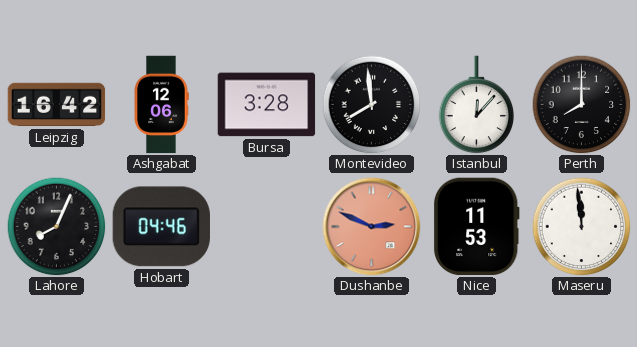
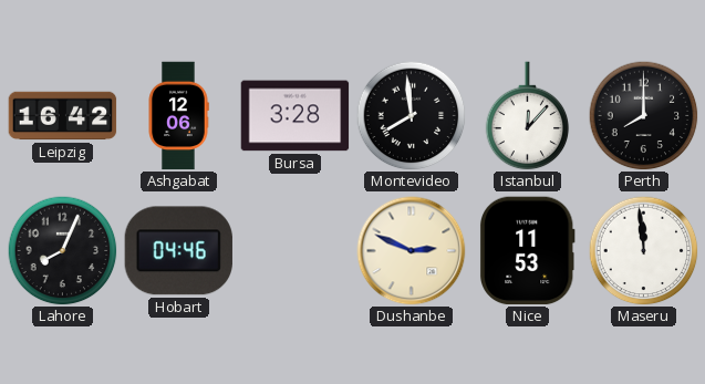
Dushanbe dial: salmon -> cream
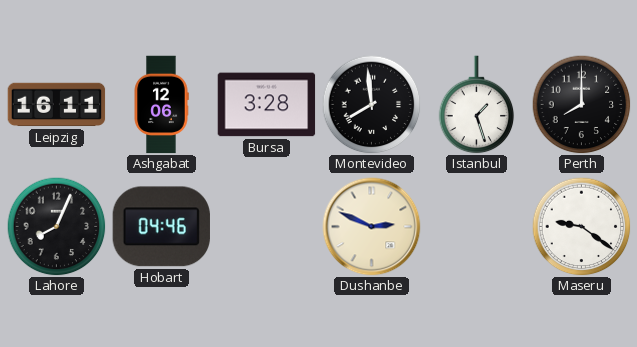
Leipzig: 16:42 -> 16:11
Istanbul: 12:07 -> 1:27
Nice: 11:53 -> none
Maseru: 11:59 -> 9:21
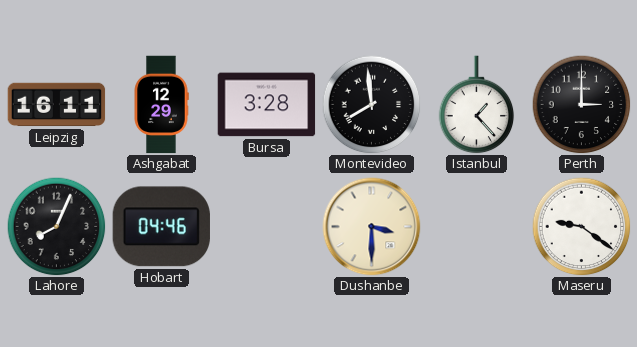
Ashgabat: 12:06 -> 12:29
Istanbul: 1:27 -> 1:23
Perth: 8:00 -> 3:00
Dushanbe: 2:49 -> 3:30
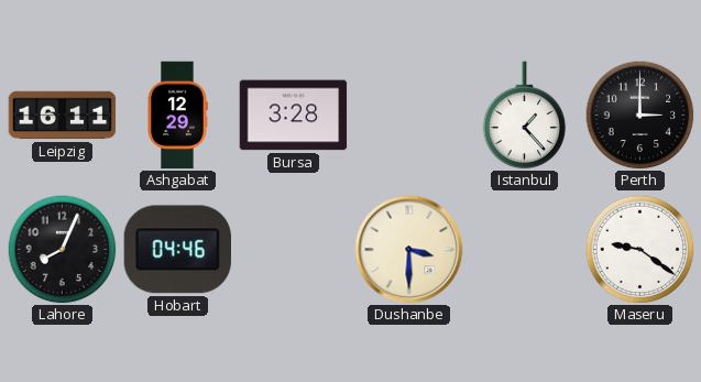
Montevideo: 7:59 -> none
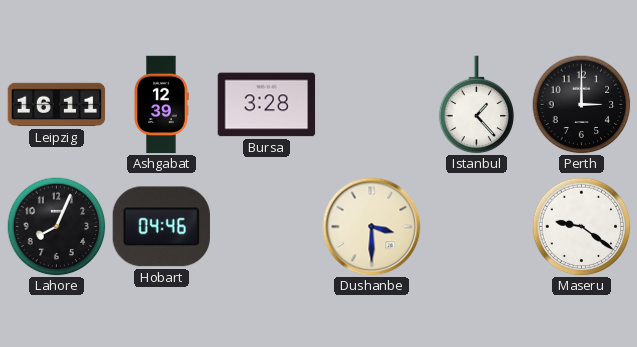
Ashgabat: 12:29 -> 12:39
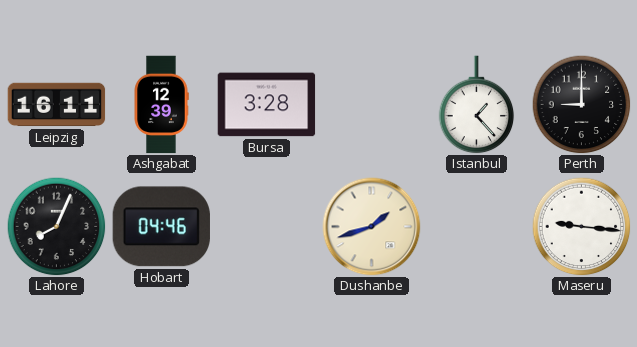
Perth: 3:00 -> 9:00
Dushanbe: 3:30 -> 1:42
Maseru: 9:21 -> 9:16
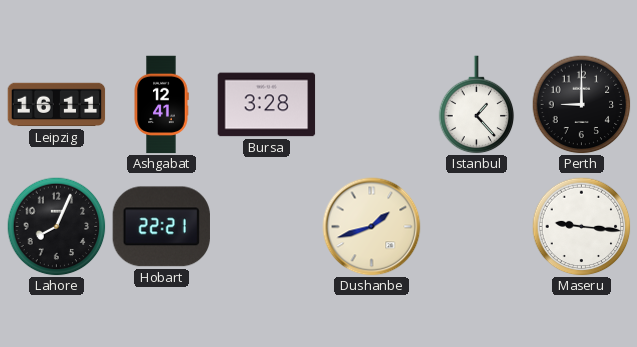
Ashgabat: 12:39 -> 12:41
Hobart: 04:46 -> 22:21
